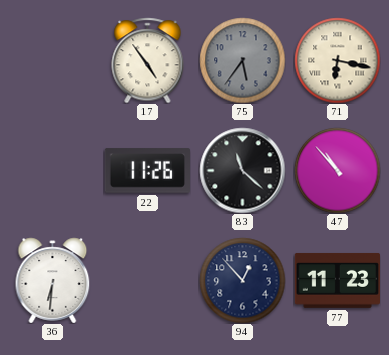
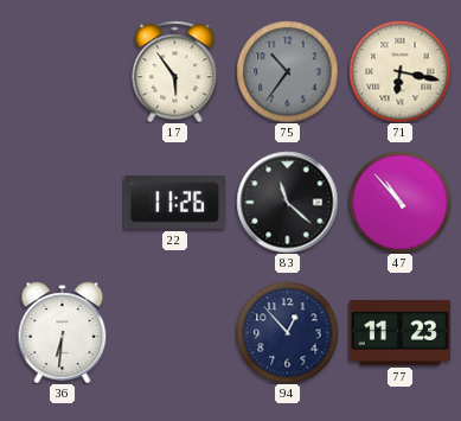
17: 4:54 -> 5:54
75: 5:36 -> 10:36
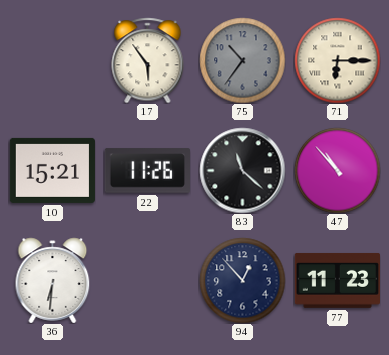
71: 6:17 -> 6:15
10: none -> 15:21
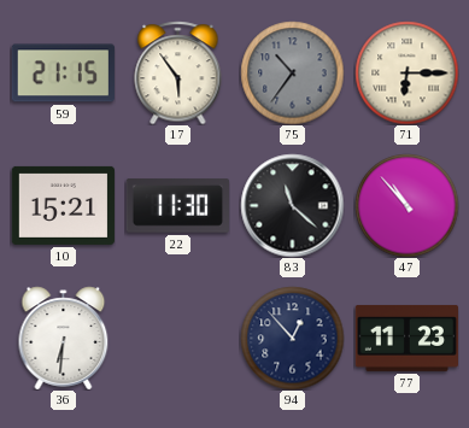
59: none -> 21:15
22: 11:26 -> 11:30
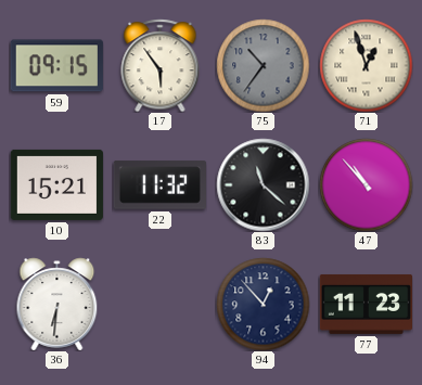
59: 21:15 -> 09:15
71: 6:15 -> 12:57
22: 11:30 -> 11:32
